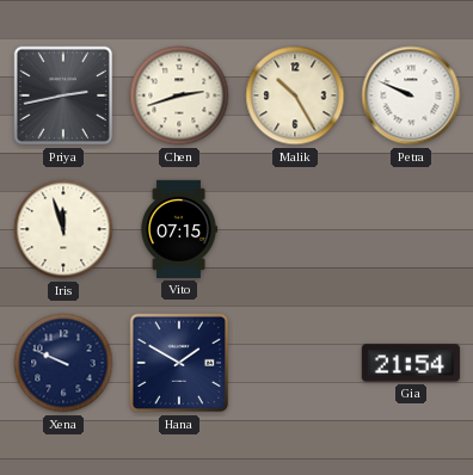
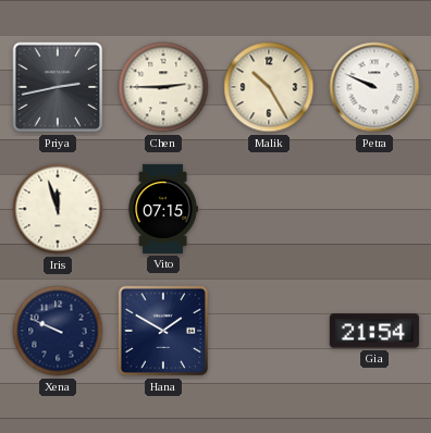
Chen: 2:42 -> 2:45
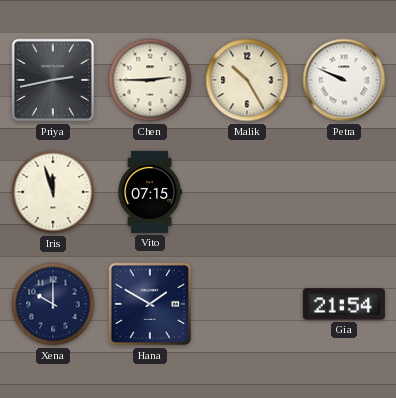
Xena: 9:49 -> 10:00
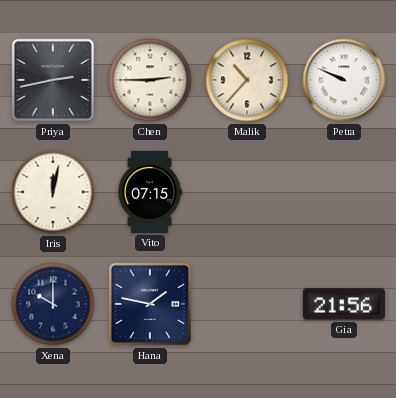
Malik: 10:25 -> 10:37
Iris: 11:57 -> 12:02
Hana: 1:50 -> 1:47
Gia: 21:54 -> 21:56
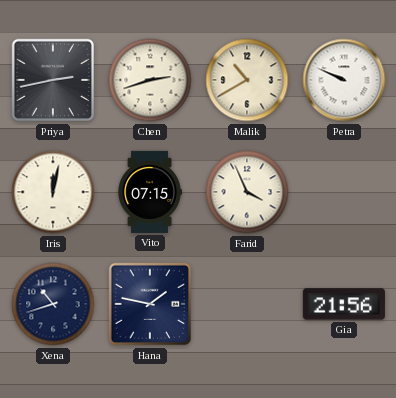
Chen: 2:45 -> 2:42
Malik: 10:37 -> 10:40
Farid: none -> 3:56
Xena: 10:00 -> 10:42
